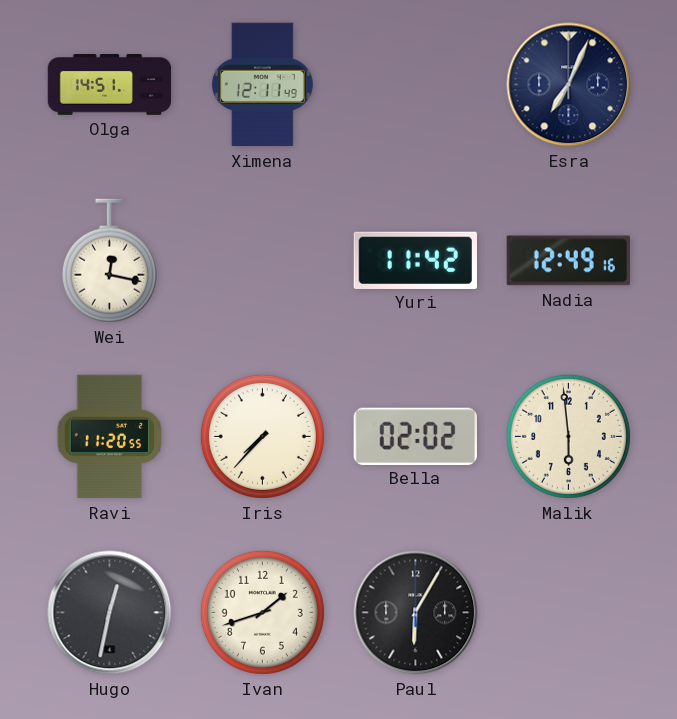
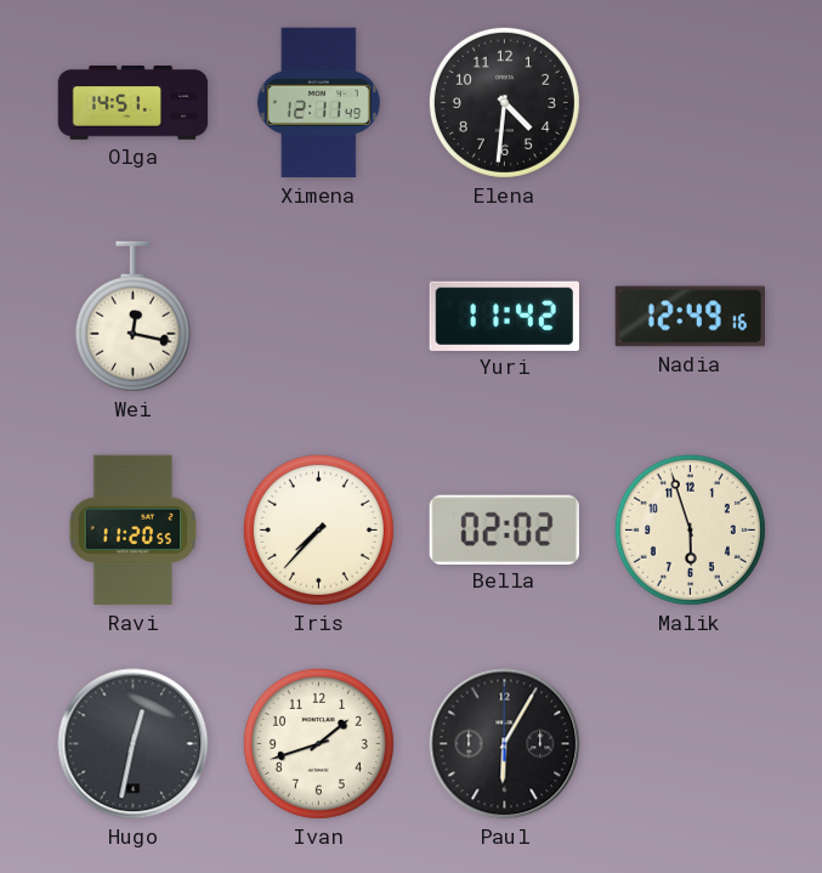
Elena: none -> 4:31
Esra: 7:04 -> none
Malik: 5:59 -> 5:57
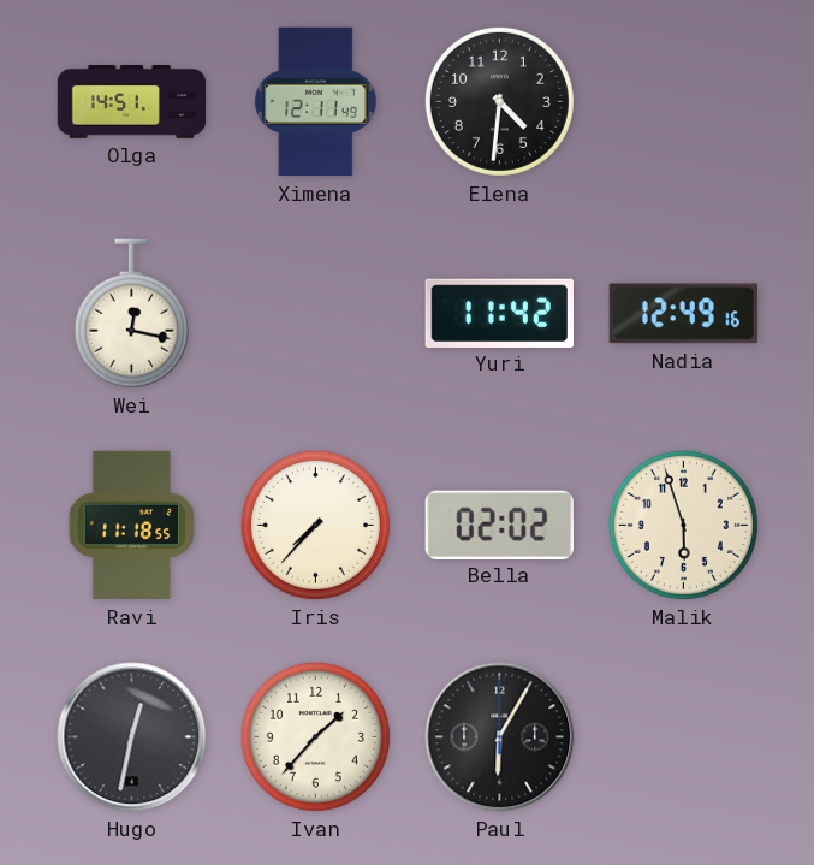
Ravi: 11:20 -> 11:18
Ivan: 1:42 -> 1:37
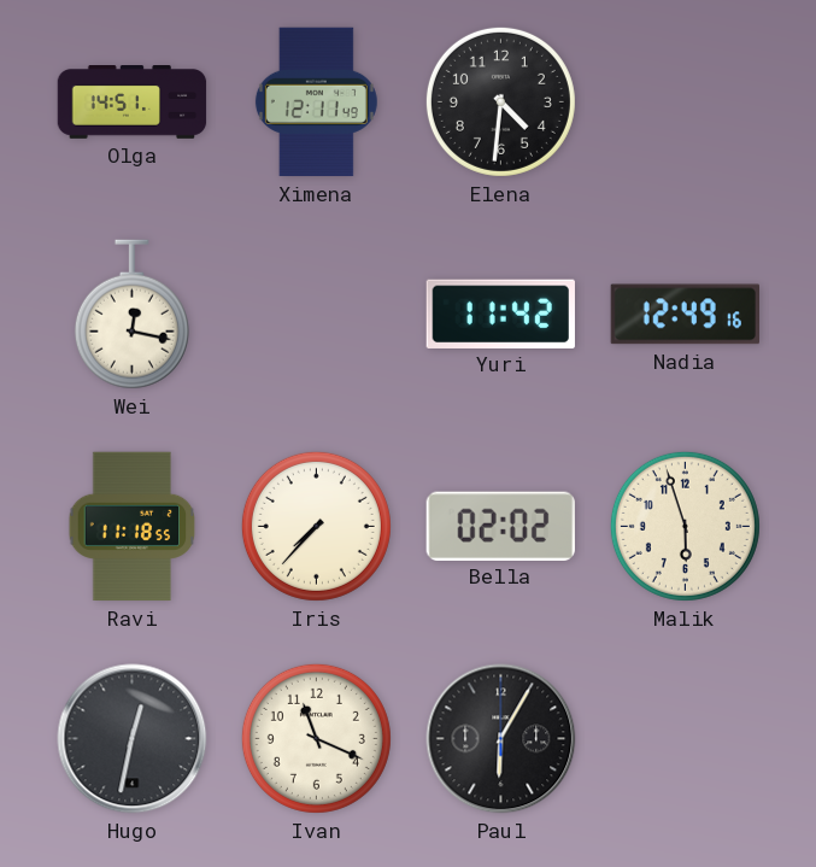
Ivan: 1:37 -> 11:19
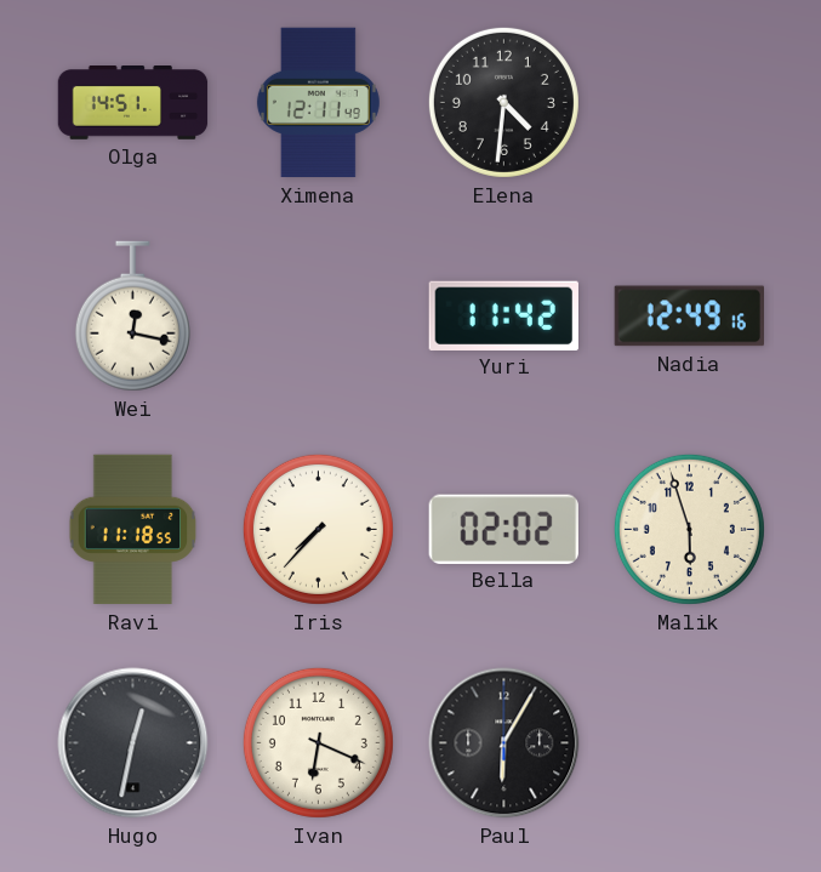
Ivan: 11:19 -> 6:19
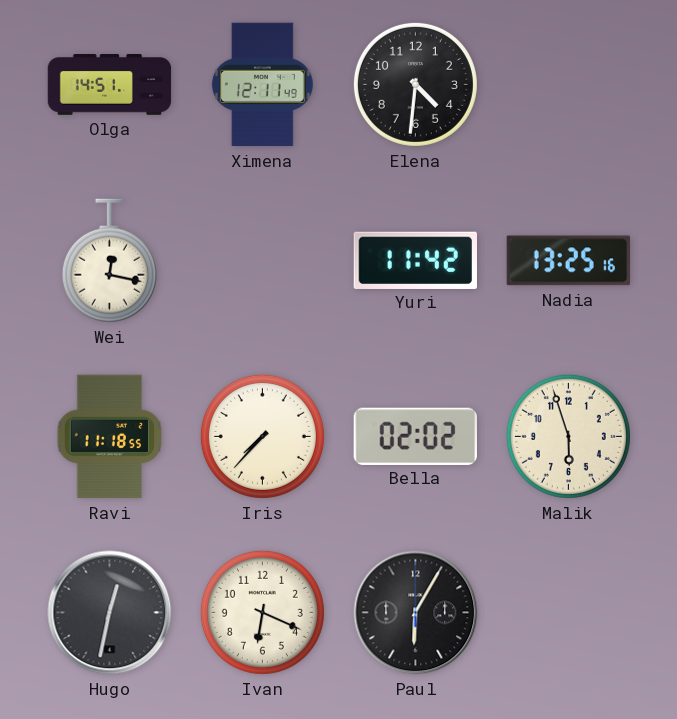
Nadia: 12:49 -> 13:25
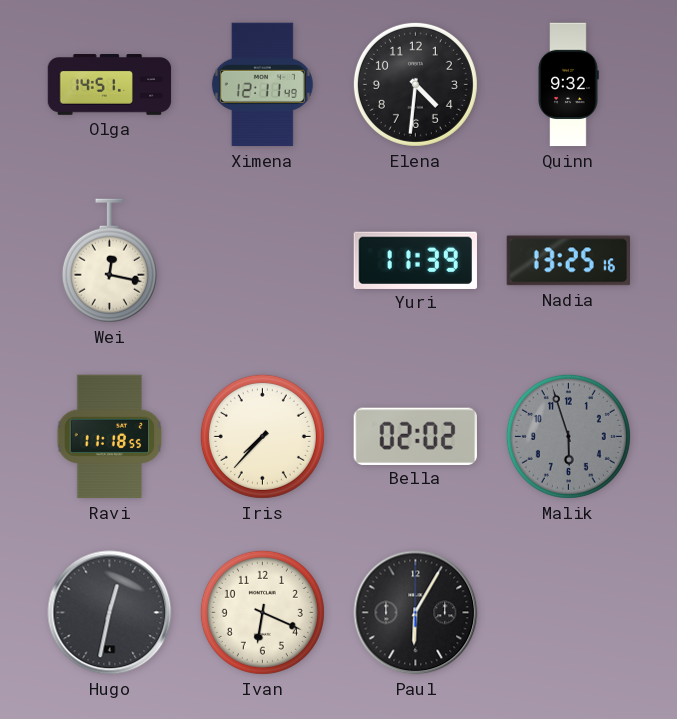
Quinn: none -> 9:32
Yuri: 11:42 -> 11:39
Malik dial: cream -> grey
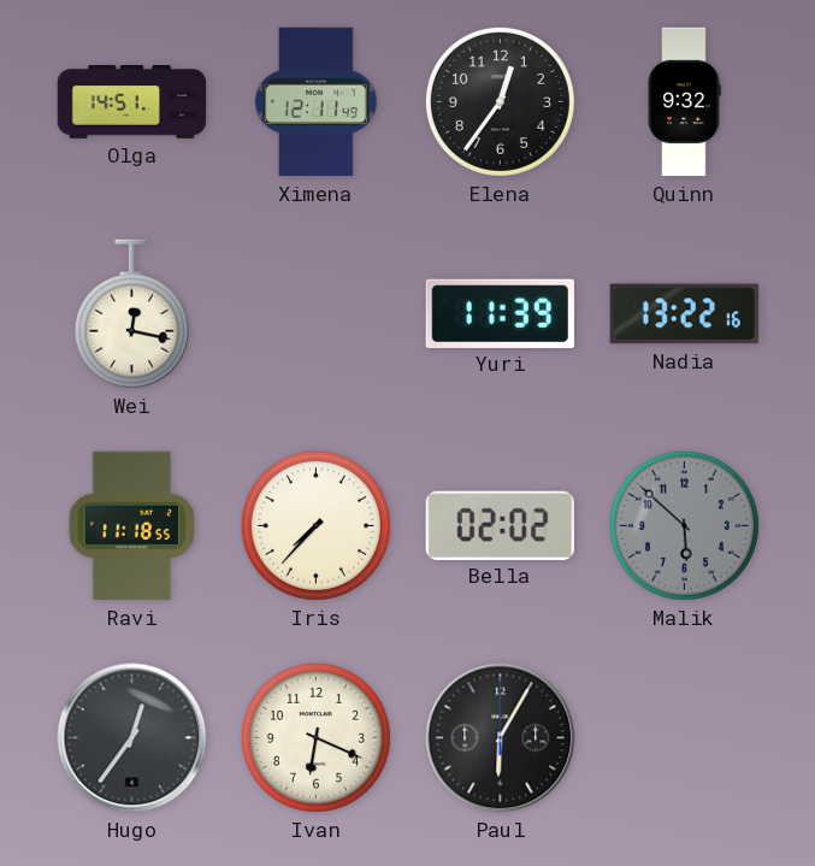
Elena: 4:31 -> 12:36
Nadia: 13:25 -> 13:22
Malik: 5:57 -> 5:52
Hugo: 12:32 -> 12:36
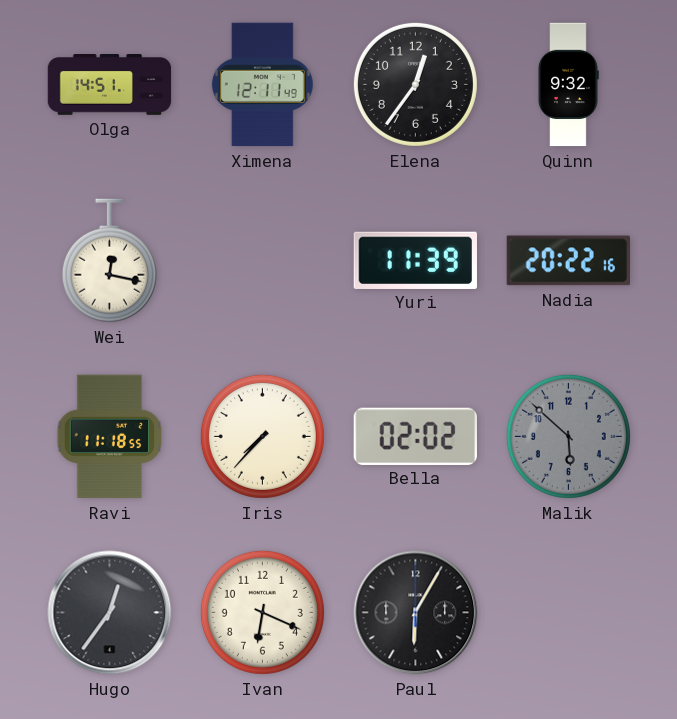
Nadia: 13:22 -> 20:22
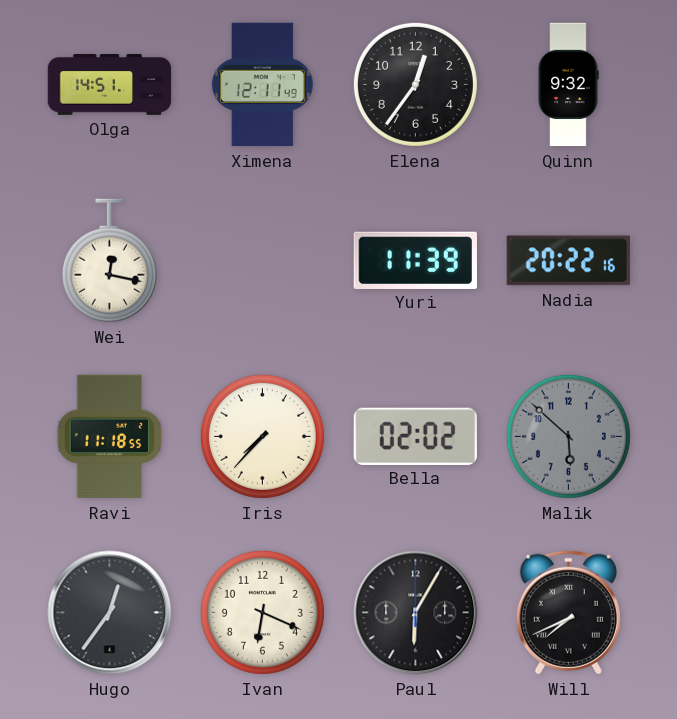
Will: none -> 7:41
